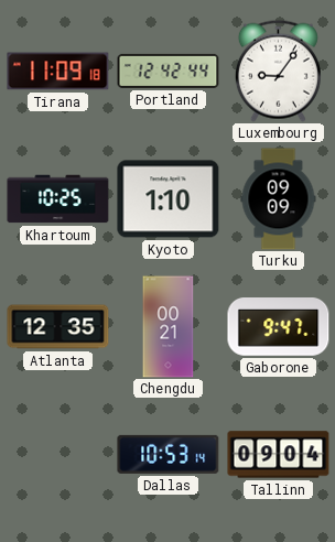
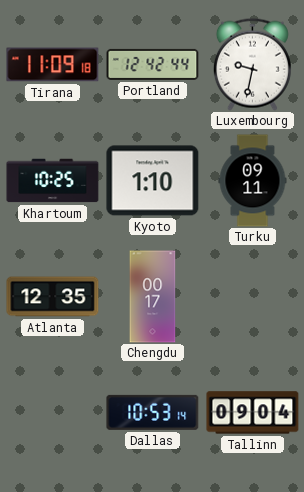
Luxembourg: 9:06 -> 9:32
Turku: 09:09 -> 09:11
Chengdu: 00:21 -> 00:17
Gaborone: 9:47 -> none
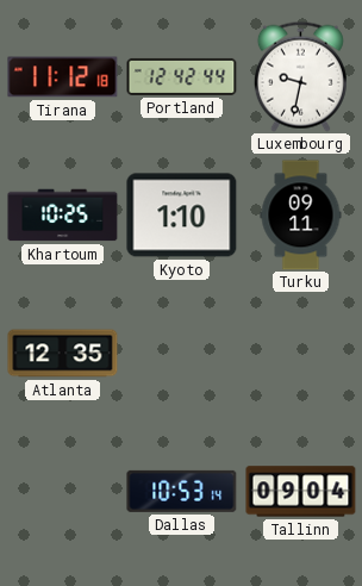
Tirana: 11:09 -> 11:12
Chengdu: 00:17 -> none
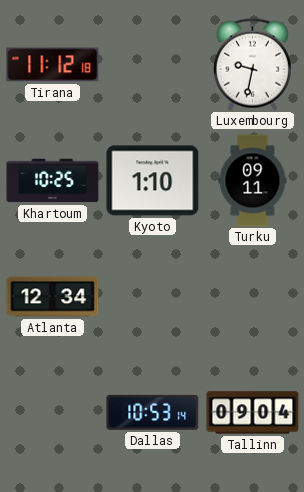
Portland: 12:42 -> none
Atlanta: 12:35 -> 12:34
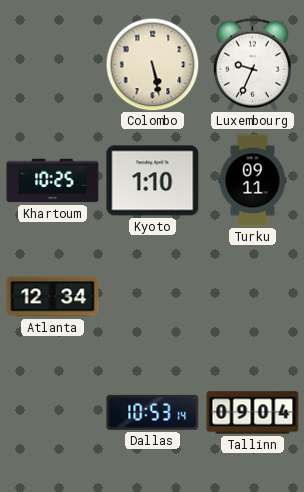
Tirana: 11:12 -> none
Colombo: none -> 5:28
Luxembourg: 9:32 -> 9:34
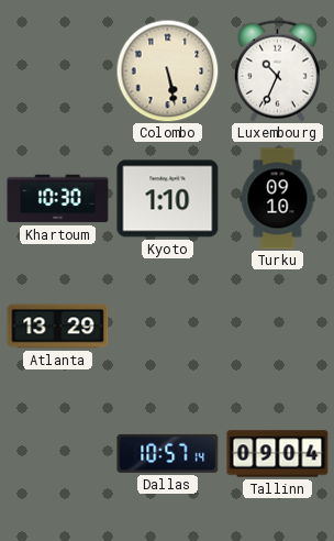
Luxembourg: 9:34 -> 10:34
Khartoum: 10:25 -> 10:30
Turku: 09:11 -> 09:10
Atlanta: 12:34 -> 13:29
Dallas: 10:53 -> 10:57
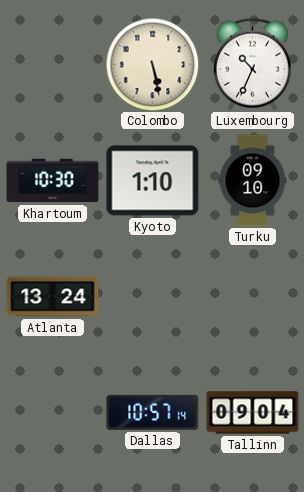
Atlanta: 13:29 -> 13:24
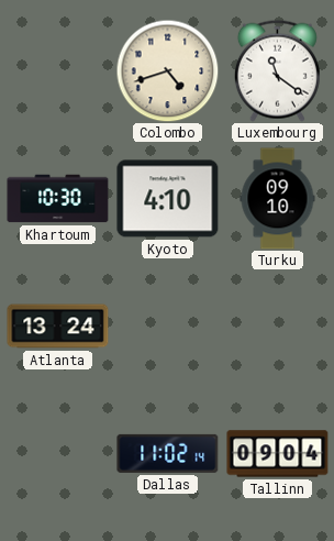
Colombo: 5:28 -> 4:42
Luxembourg: 10:34 -> 11:21
Kyoto: 1:10 -> 4:10
Dallas: 10:57 -> 11:02
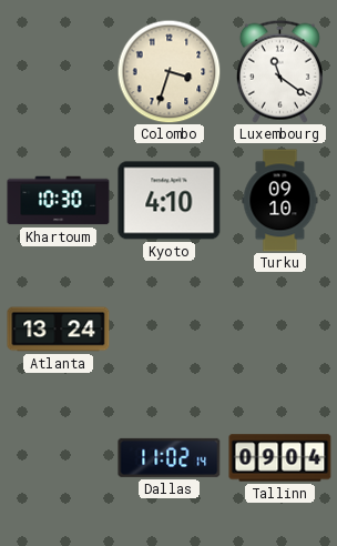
Colombo: 4:42 -> 3:33
